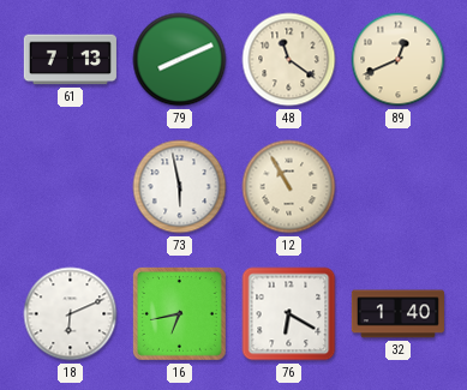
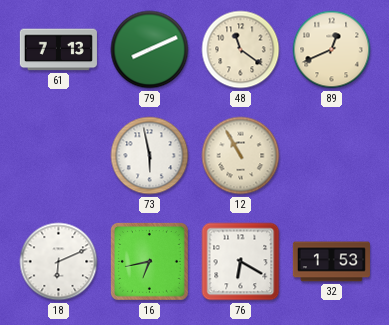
32: 1:40 -> 1:53
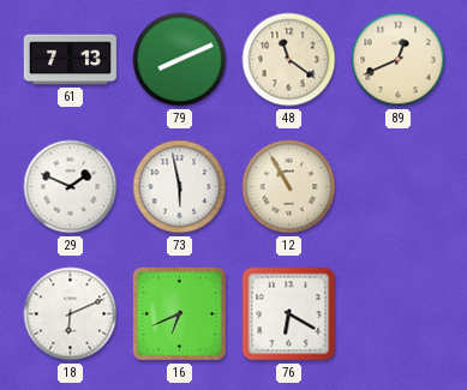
29: none -> 1:49
16: 6:43 -> 6:41
32: 1:53 -> none
